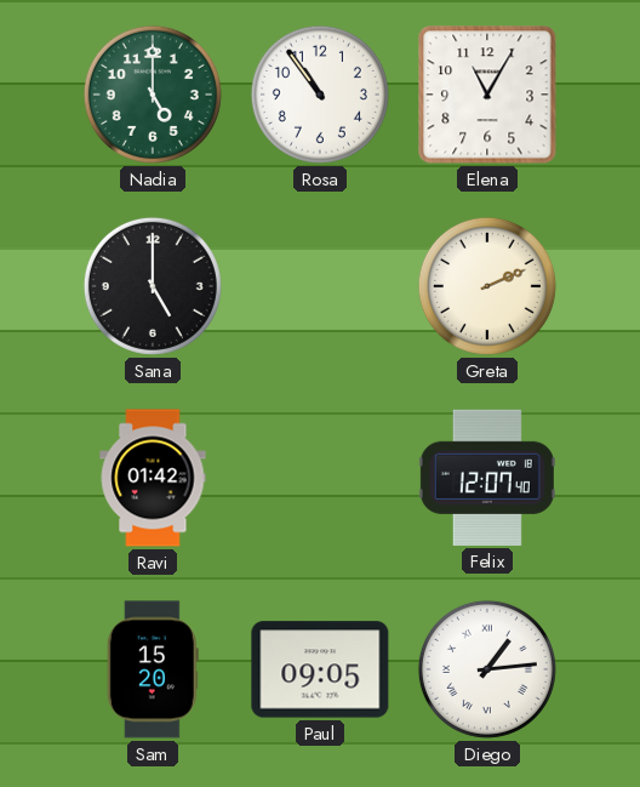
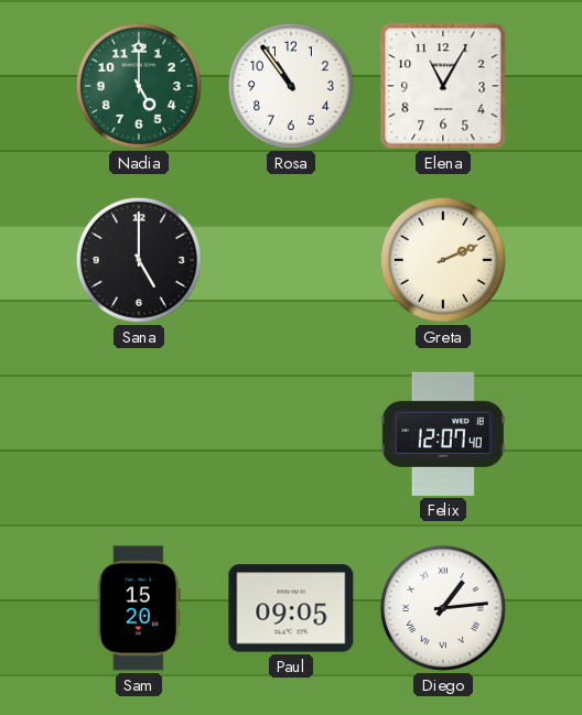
Ravi: 01:42 -> none
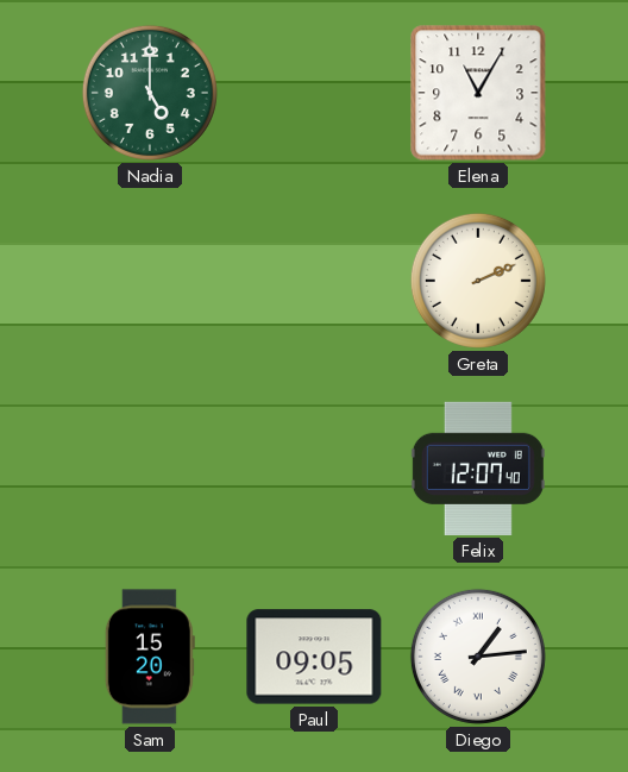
Rosa: 10:54 -> none
Sana: 5:00 -> none
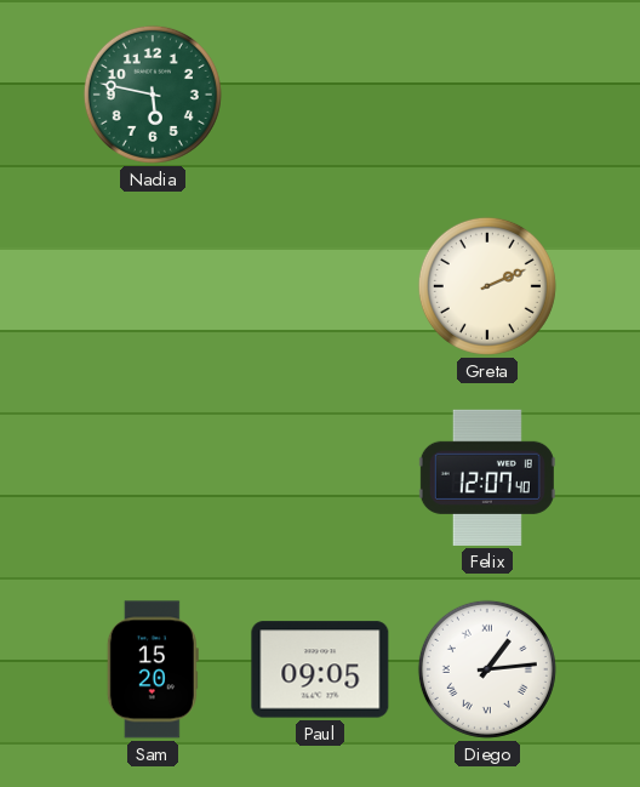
Nadia: 5:00 -> 5:47
Elena: 11:05 -> none
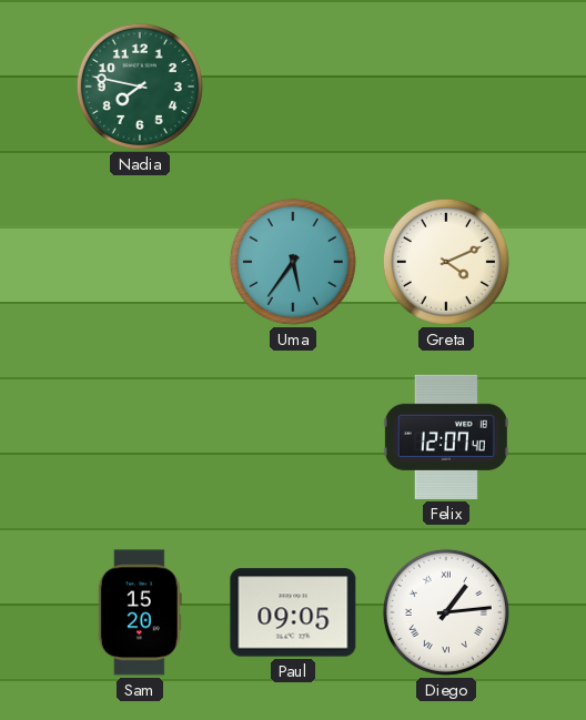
Nadia: 5:47 -> 7:47
Uma: none -> 5:36
Greta: 2:11 -> 4:11
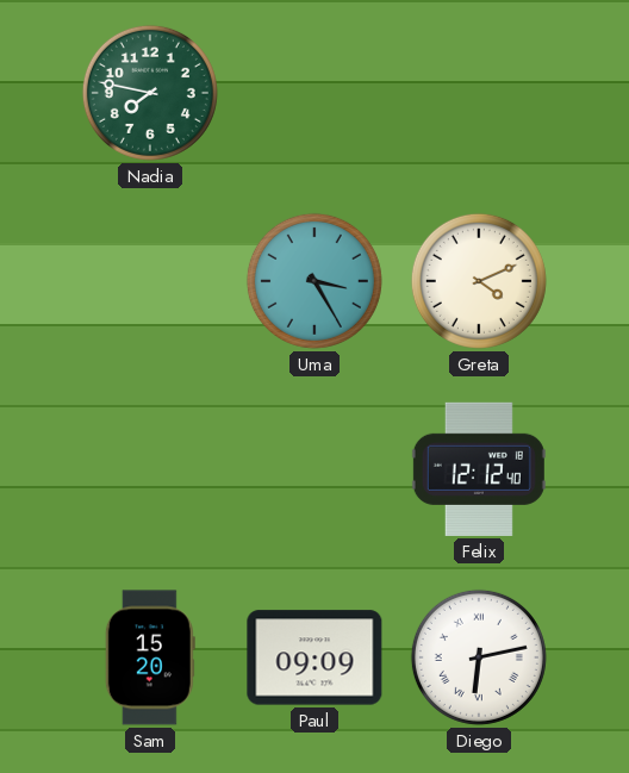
Uma: 5:36 -> 3:25
Felix: 12:07 -> 12:12
Paul: 09:05 -> 09:09
Diego: 1:14 -> 6:13
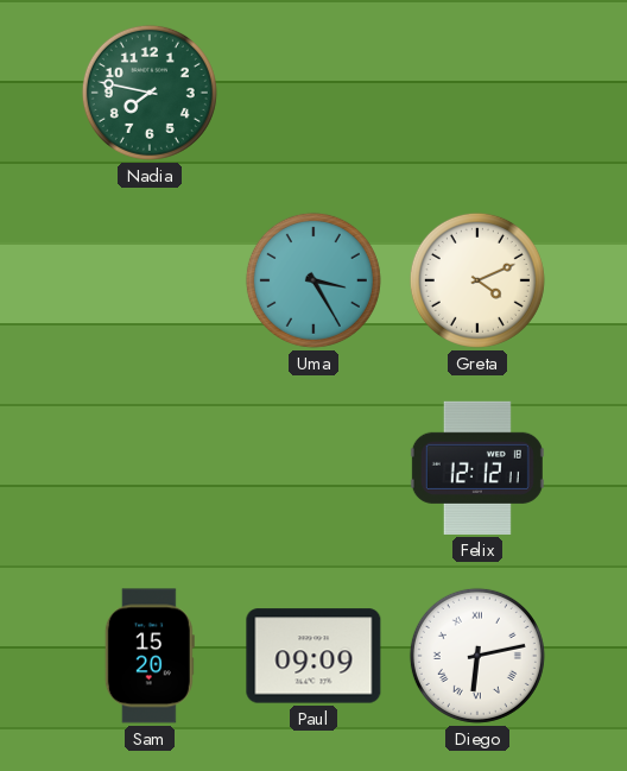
Felix: 12:12:40 -> 12:12:11
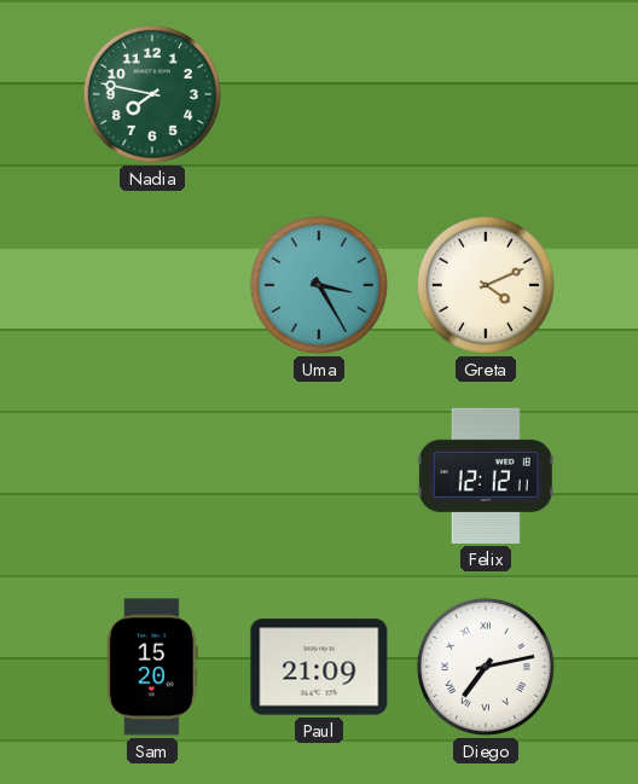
Paul: 09:09 -> 21:09
Diego: 6:13 -> 7:13
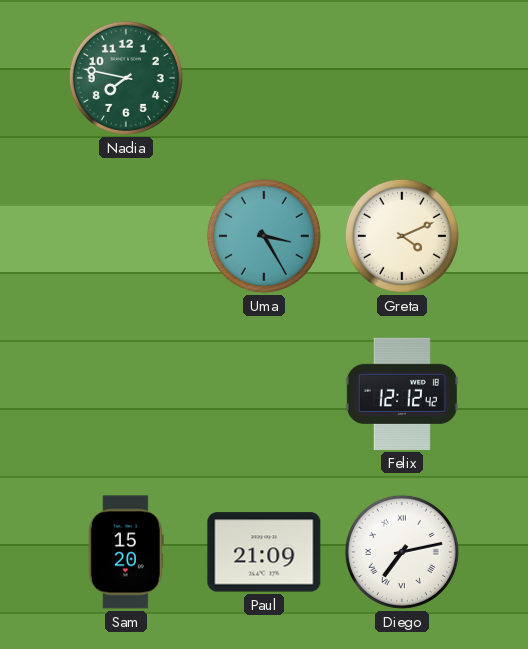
Felix: 12:12:11 -> 12:12:42
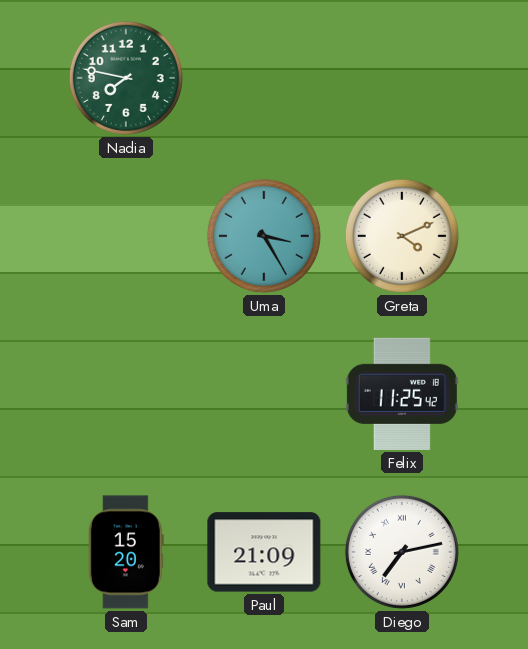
Felix: 12:12 -> 11:25
